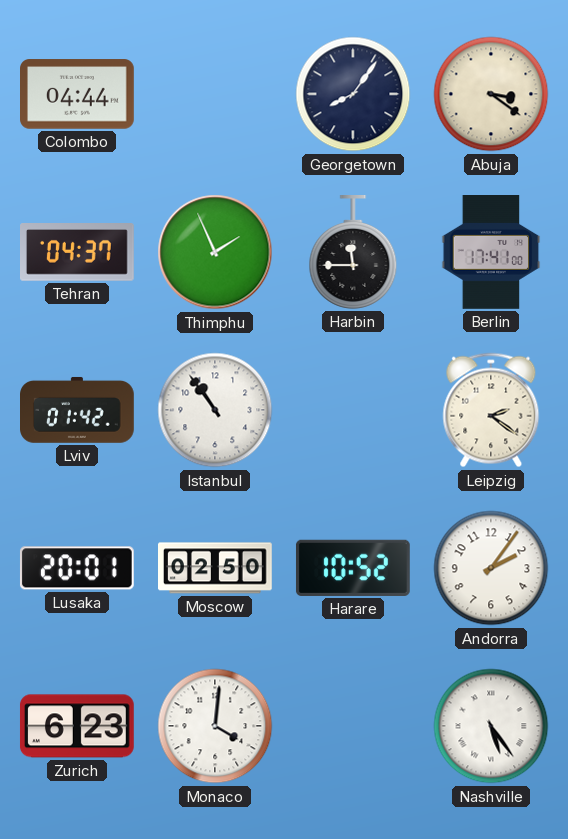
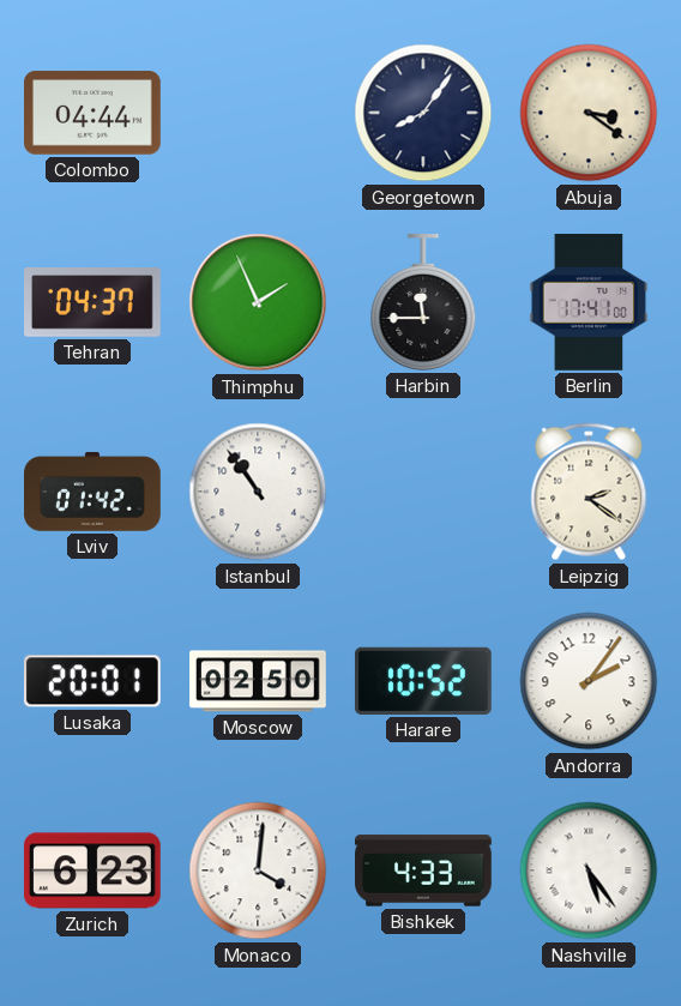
Bishkek: none -> 4:33
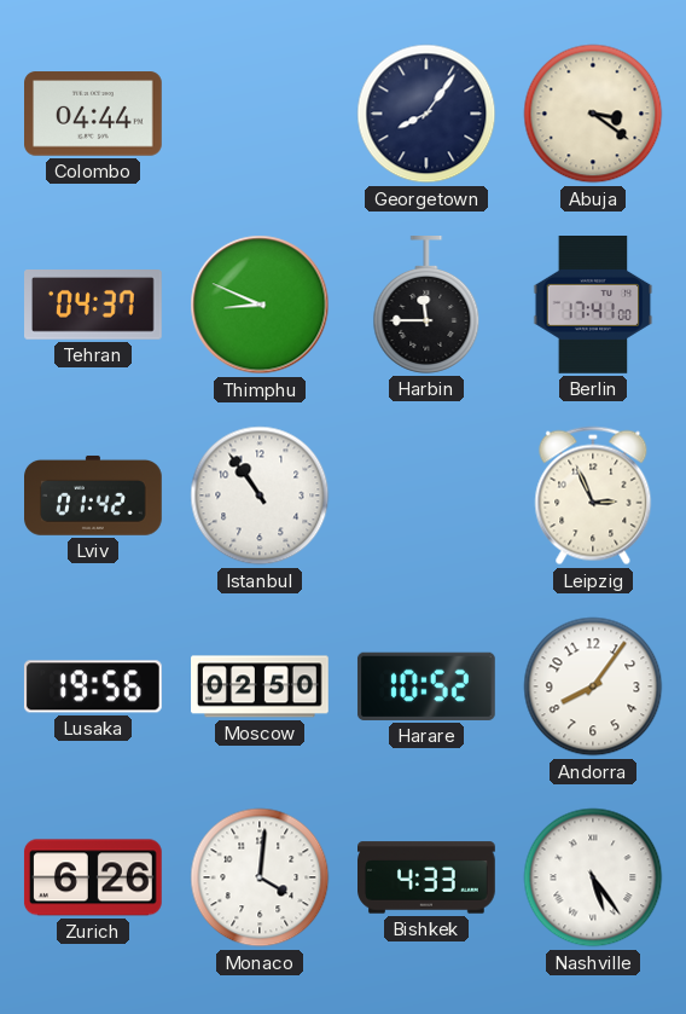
Thimphu: 1:56 -> 8:49
Leipzig: 2:21 -> 2:56
Lusaka: 20:01 -> 19:56
Andorra: 2:06 -> 8:06
Zurich: 6:23 -> 6:26
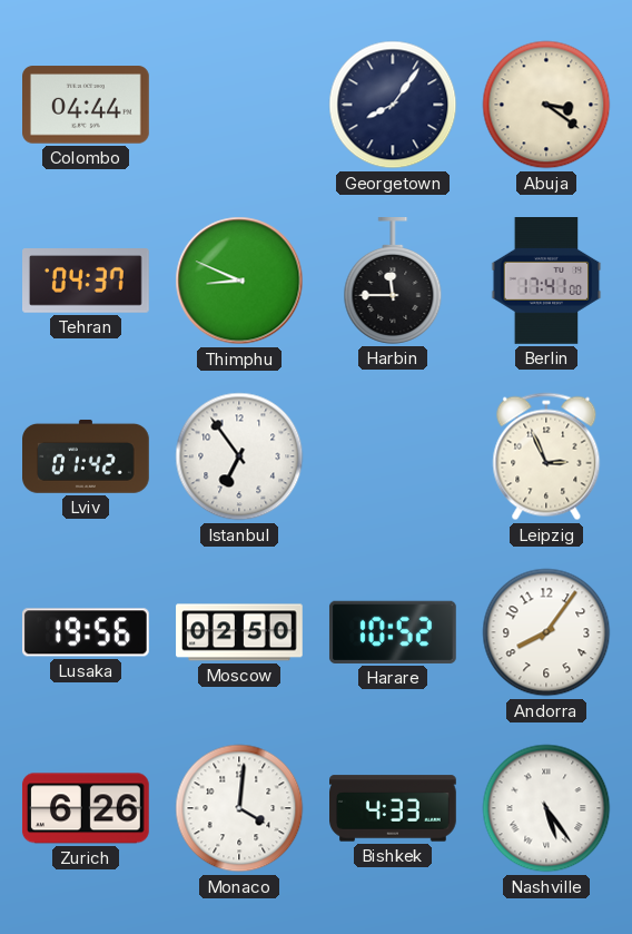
Istanbul: 10:54 -> 6:54
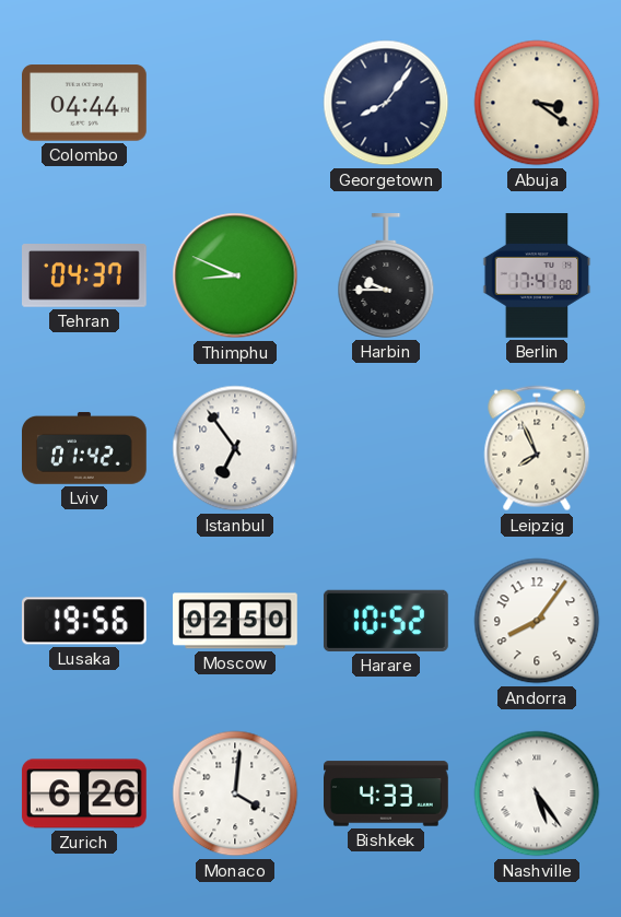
Harbin: 11:45 -> 9:45
Leipzig: 2:56 -> 7:56
